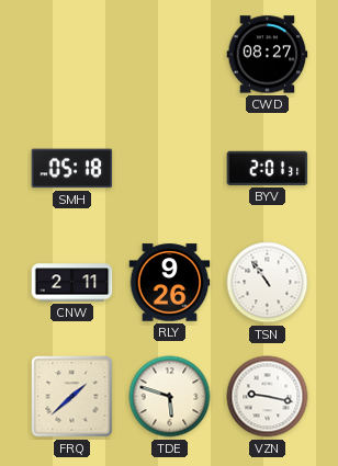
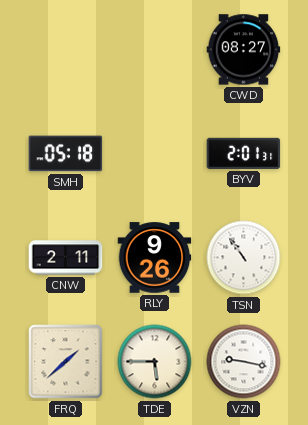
TDE: 5:48 -> 5:45
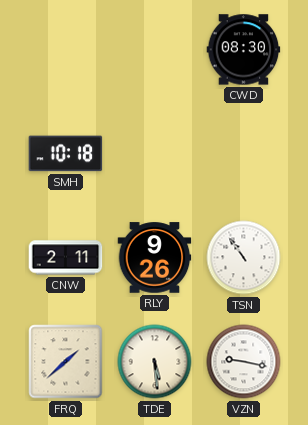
CWD: 08:27 -> 08:30
SMH: 05:18 -> 10:18
BYV: 2:01 -> none
TDE: 5:45 -> 5:29
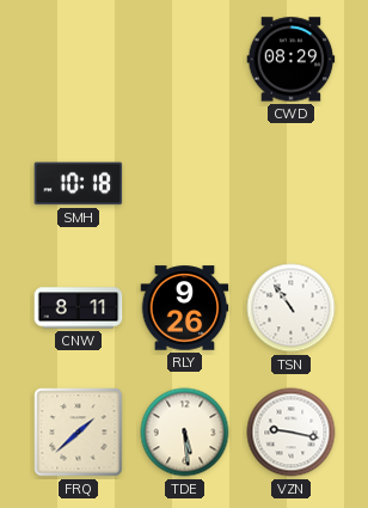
CWD: 08:30 -> 08:29
CNW: 2:11 -> 8:11
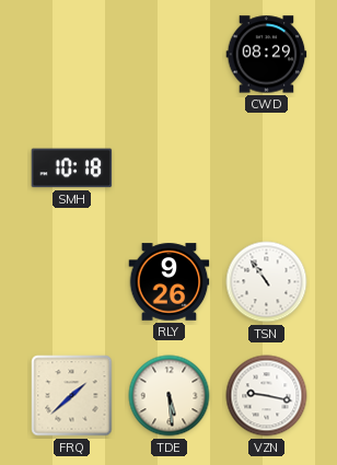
CNW: 8:11 -> none
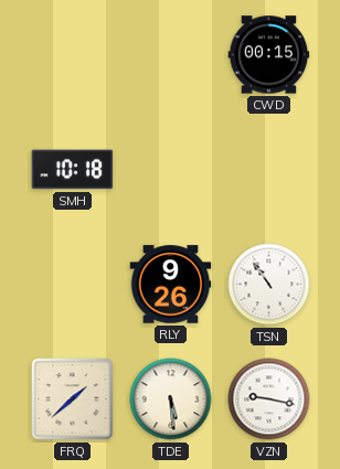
CWD: 08:29 -> 00:15
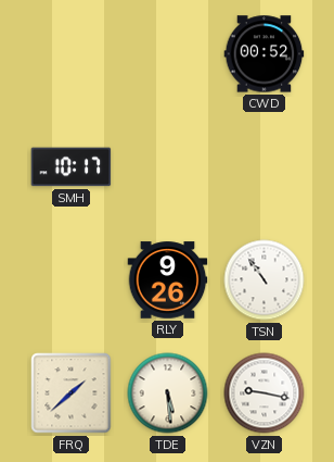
CWD: 00:15 -> 00:52
SMH: 10:18 -> 10:17
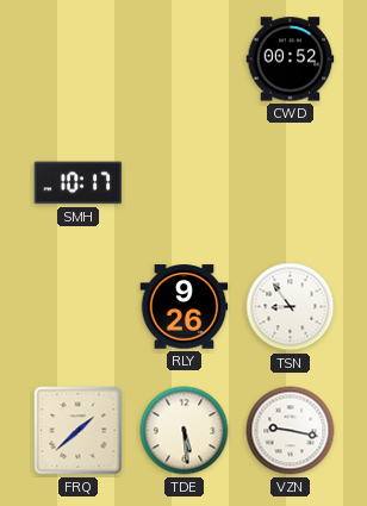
TSN: 10:54 -> 8:54
